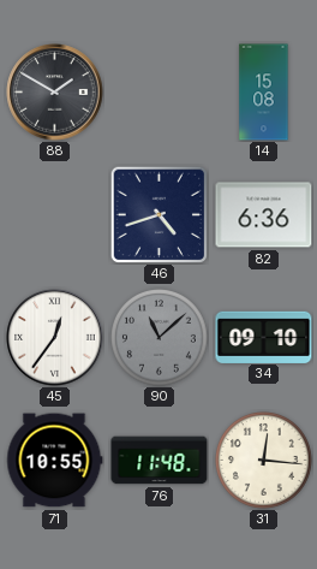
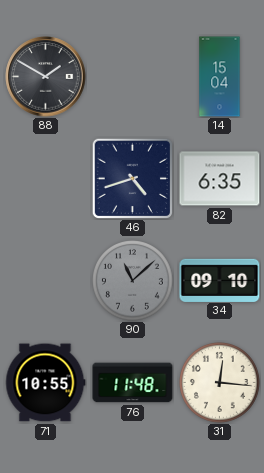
14: 15:08 -> 15:04
82: 6:36 -> 6:35
45: 12:36 -> none
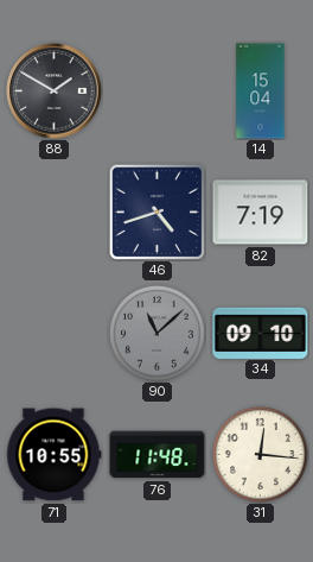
82: 6:35 -> 7:19
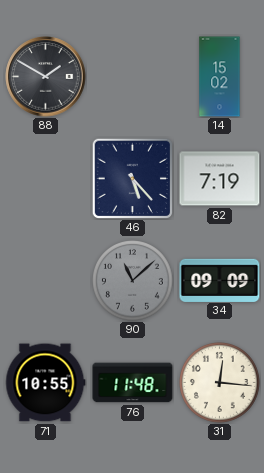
14: 15:04 -> 15:02
46: 4:42 -> 5:23
34: 09:10 -> 09:09
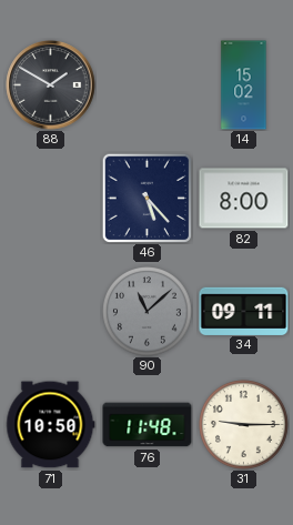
82: 7:19 -> 8:00
34: 09:09 -> 09:11
71: 10:55 -> 10:50
31: 12:16 -> 9:15
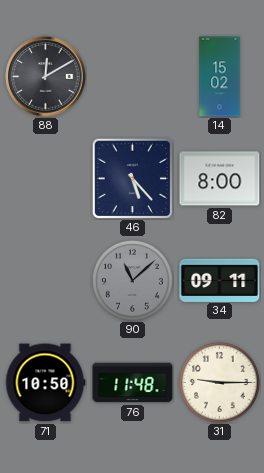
88: 1:50 -> 12:10
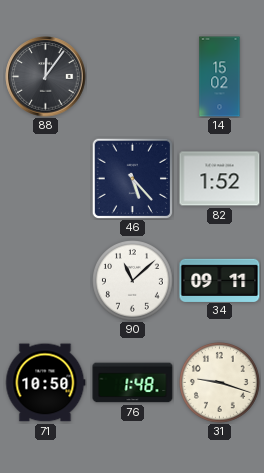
88: 12:10 -> 12:06
82: 8:00 -> 1:52
90 dial: grey -> white
76: 11:48 -> 1:48
31: 9:15 -> 9:18
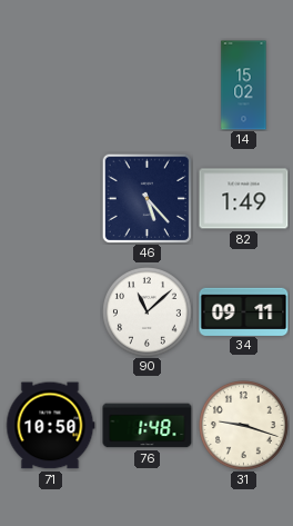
88: 12:06 -> none
82: 1:52 -> 1:49
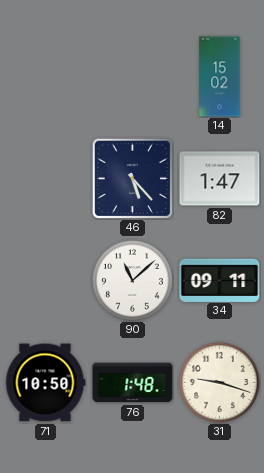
82: 1:49 -> 1:47
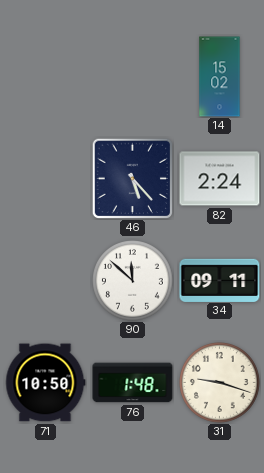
82: 1:47 -> 2:24
90: 11:08 -> 11:52
